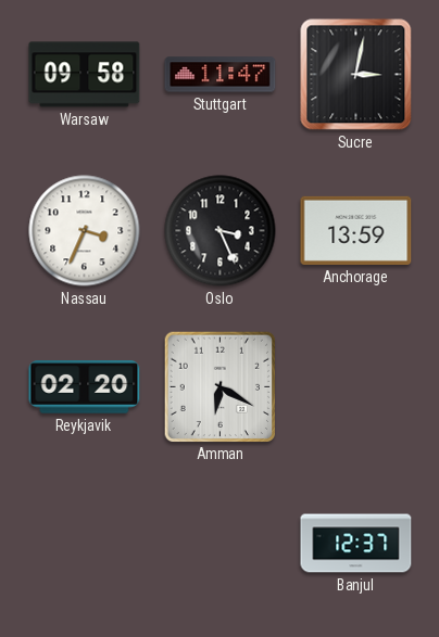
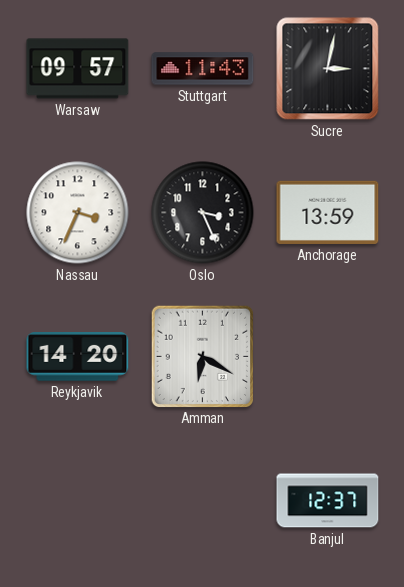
Warsaw: 09:58 -> 09:57
Stuttgart: 11:47 -> 11:43
Reykjavik: 02:20 -> 14:20
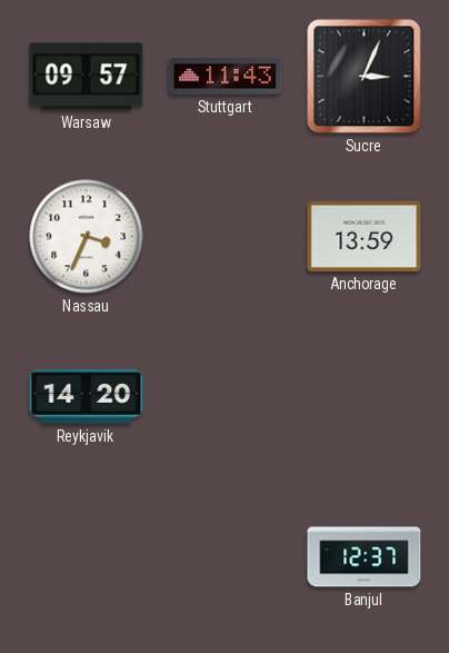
Sucre: 3:02 -> 3:04
Oslo: 3:26 -> none
Amman: 6:20 -> none
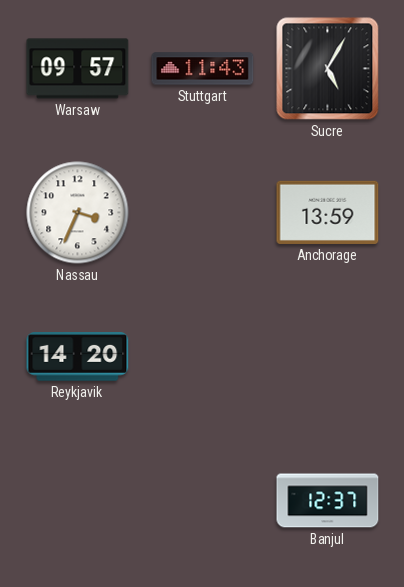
Sucre: 3:04 -> 5:05
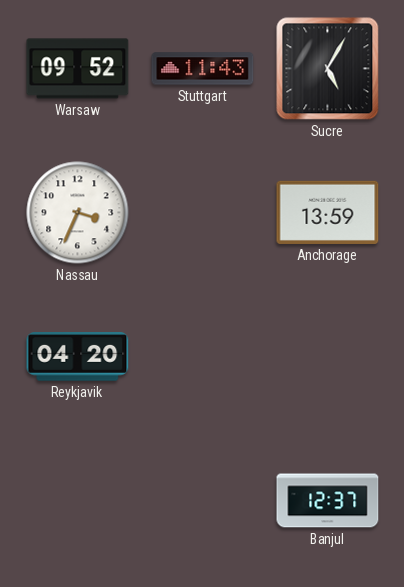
Warsaw: 09:57 -> 09:52
Reykjavik: 14:20 -> 04:20
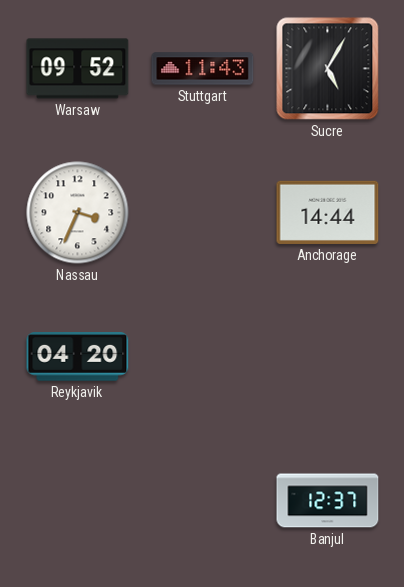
Anchorage: 13:59 -> 14:44
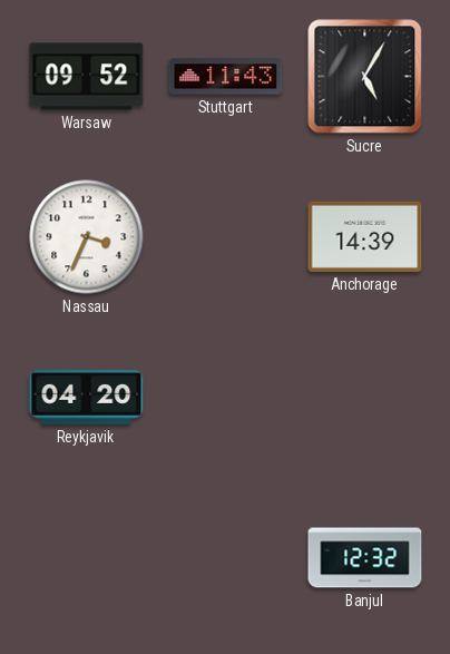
Anchorage: 14:44 -> 14:39
Banjul: 12:37 -> 12:32
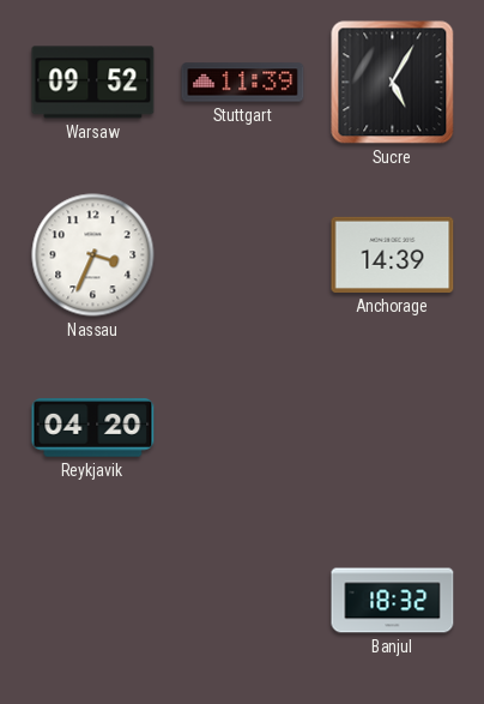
Stuttgart: 11:43 -> 11:39
Banjul: 12:32 -> 18:32
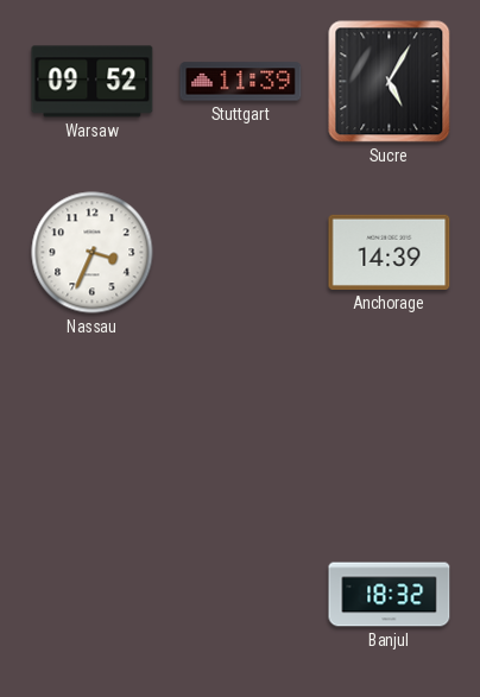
Reykjavik: 04:20 -> none
